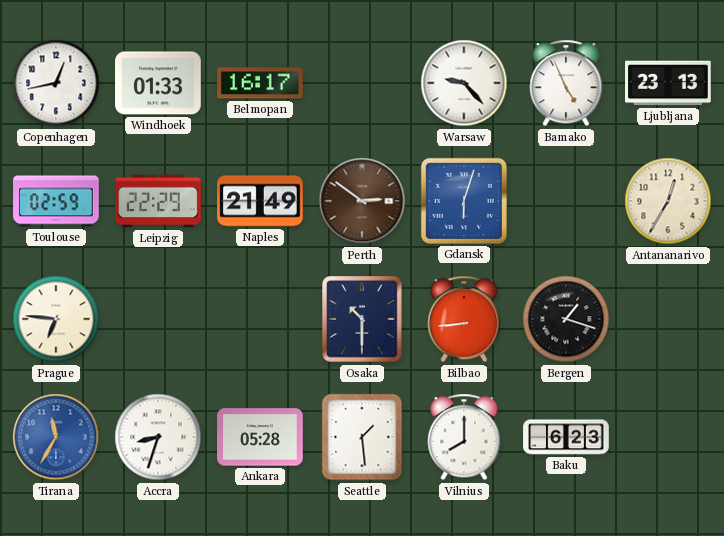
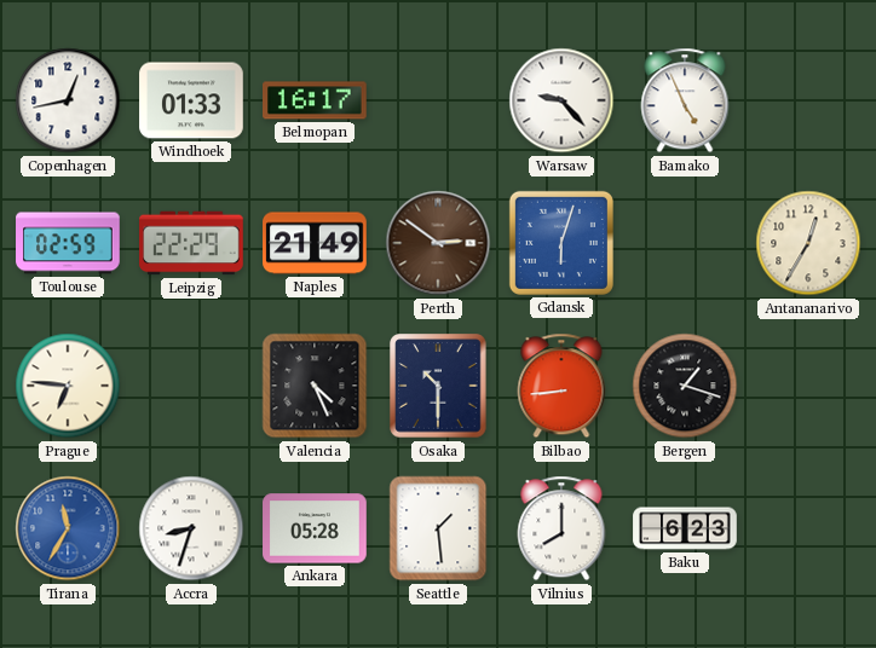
Ljubljana: 23:13 -> none
Valencia: none -> 4:26
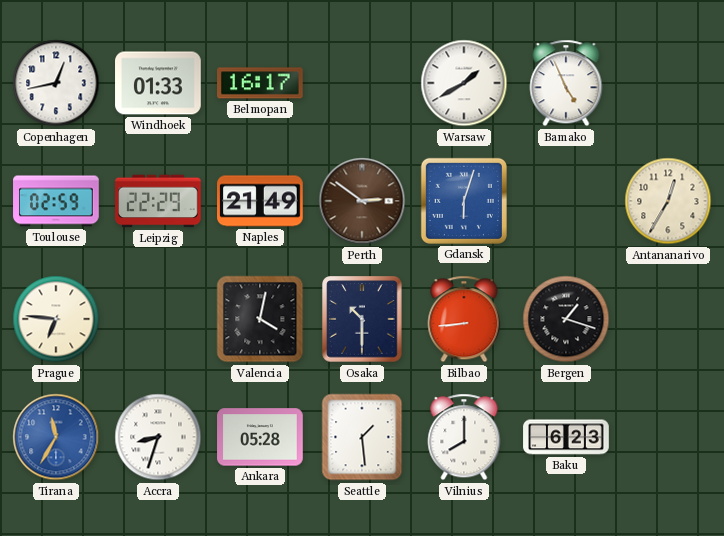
Warsaw: 9:23 -> 1:40
Valencia: 4:26 -> 4:02
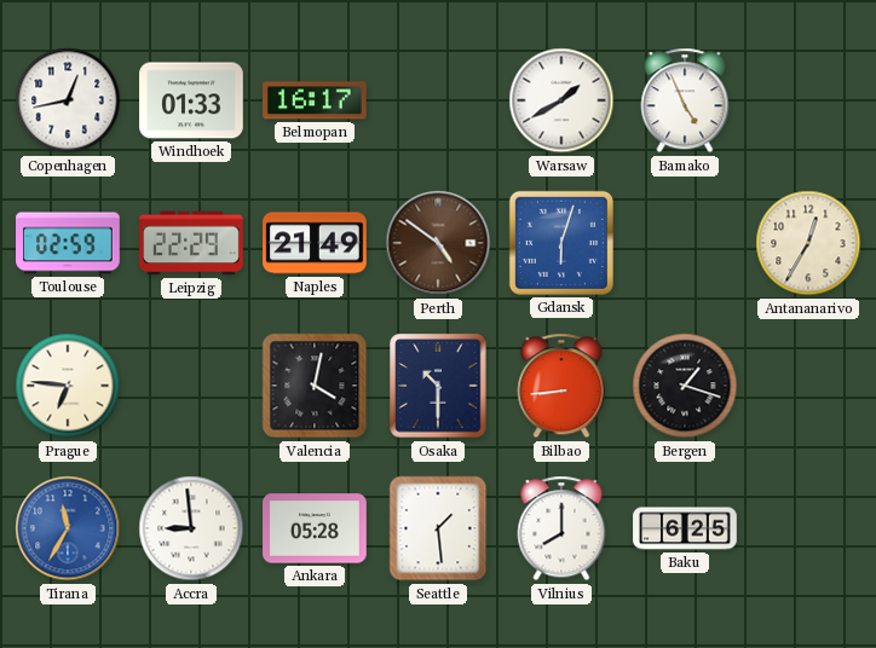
Perth: 2:51 -> 4:51
Accra: 8:33 -> 8:59
Baku: 6:23 -> 6:25
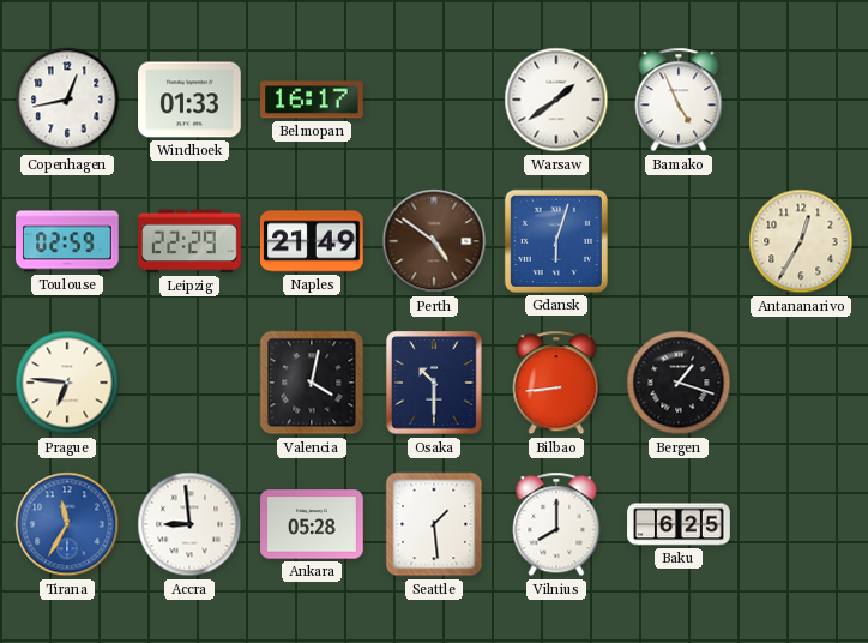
Warsaw: 1:40 -> 1:39
